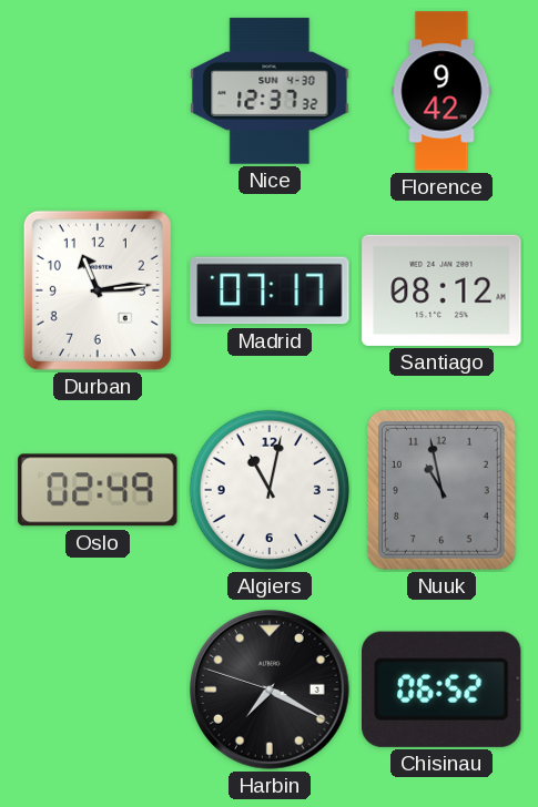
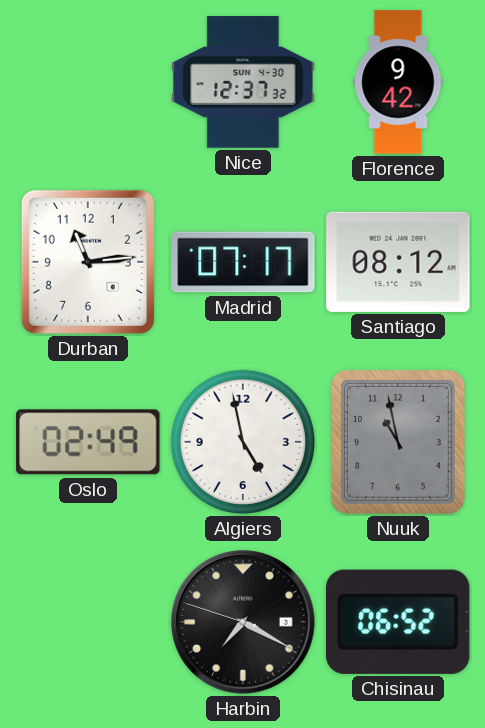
Algiers: 11:02 -> 4:58
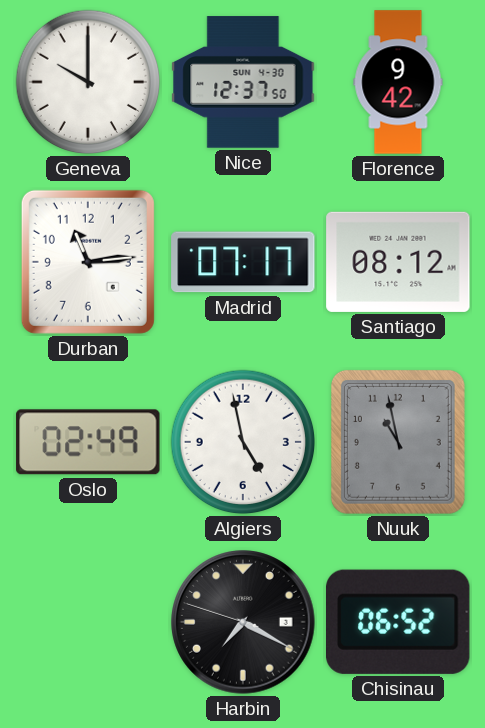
Geneva: none -> 10:00
Nice: 12:37:32 -> 12:37:50
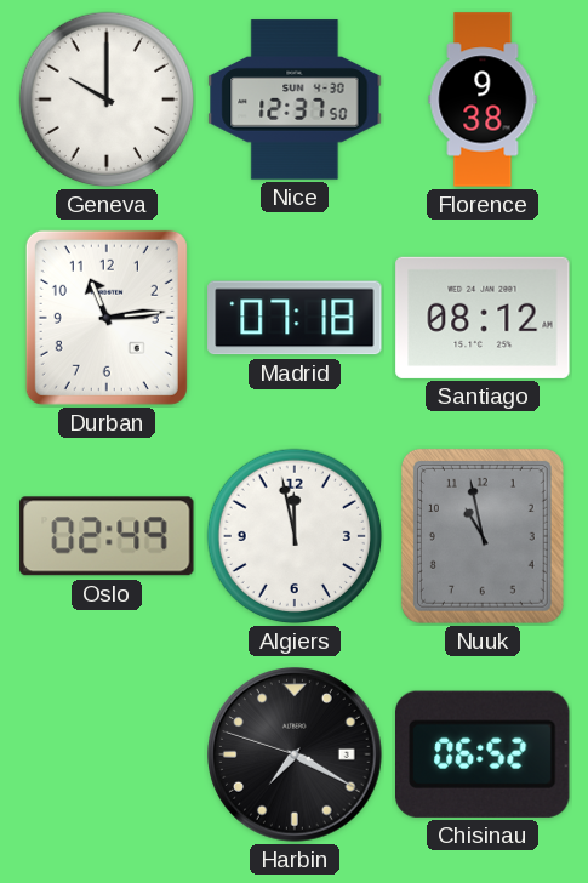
Florence: 9:42 -> 9:38
Madrid: 07:17 -> 07:18
Algiers: 4:58 -> 11:58
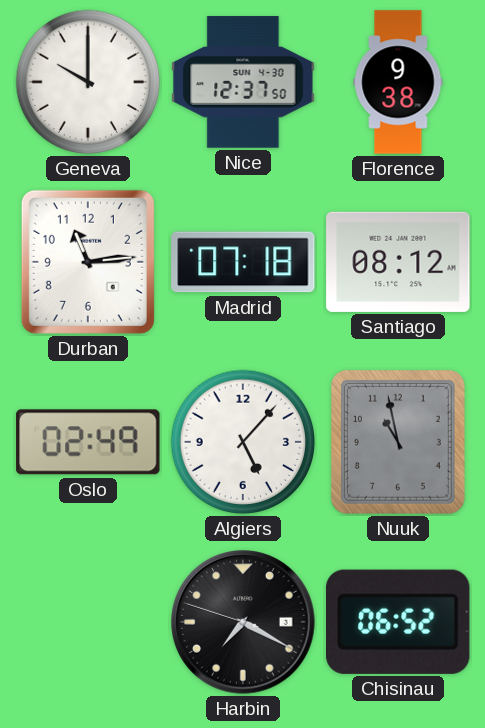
Algiers: 11:58 -> 5:07
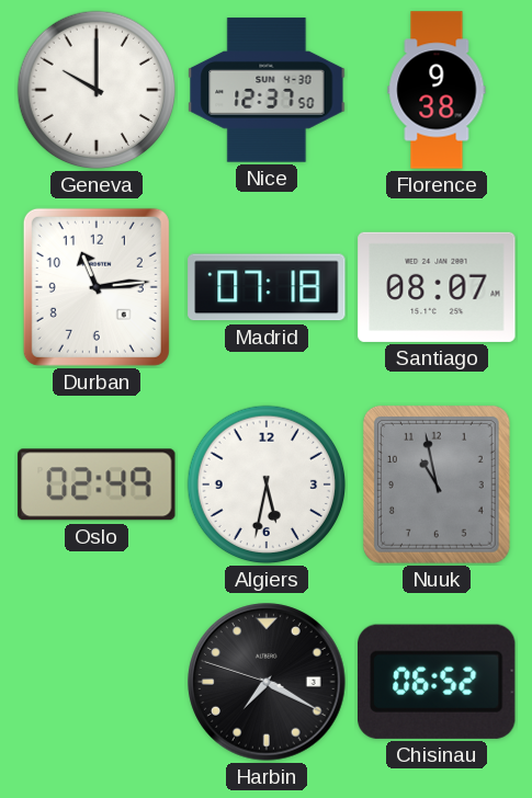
Santiago: 08:12 -> 08:07
Algiers: 5:07 -> 5:32
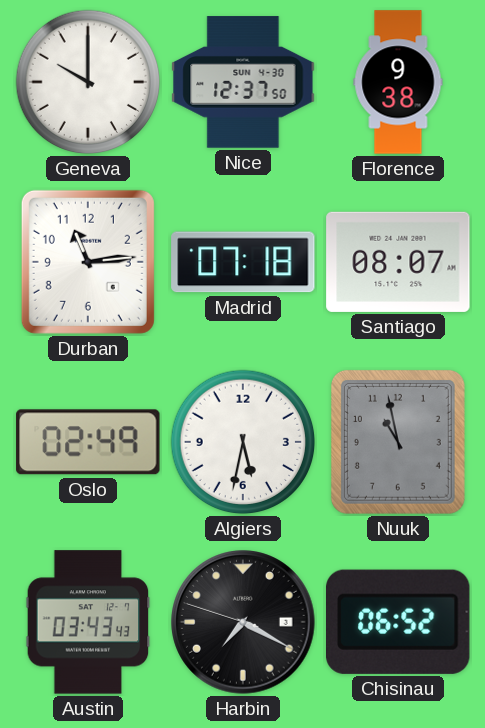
Austin: none -> 03:43
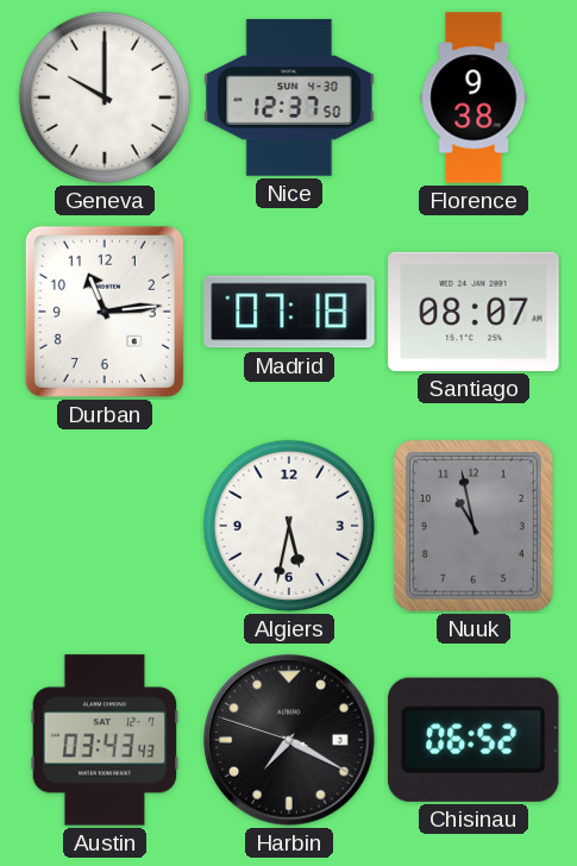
Oslo: 02:49 -> none
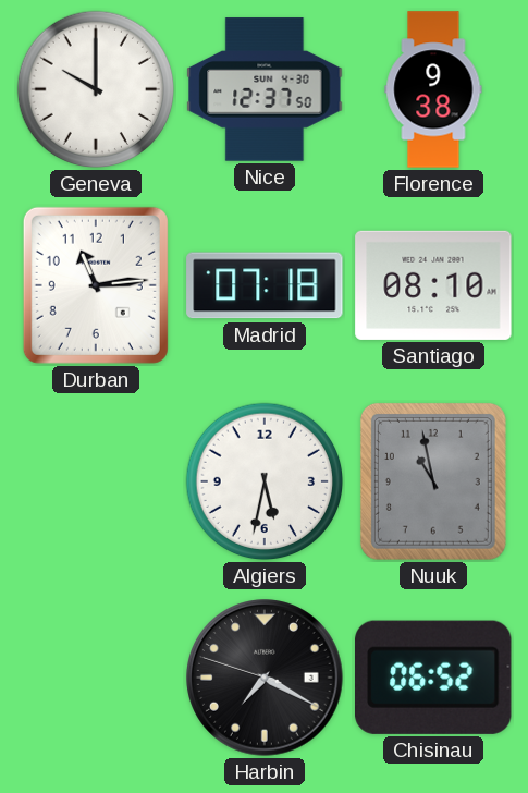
Santiago: 08:07 -> 08:10
Austin: 03:43 -> none
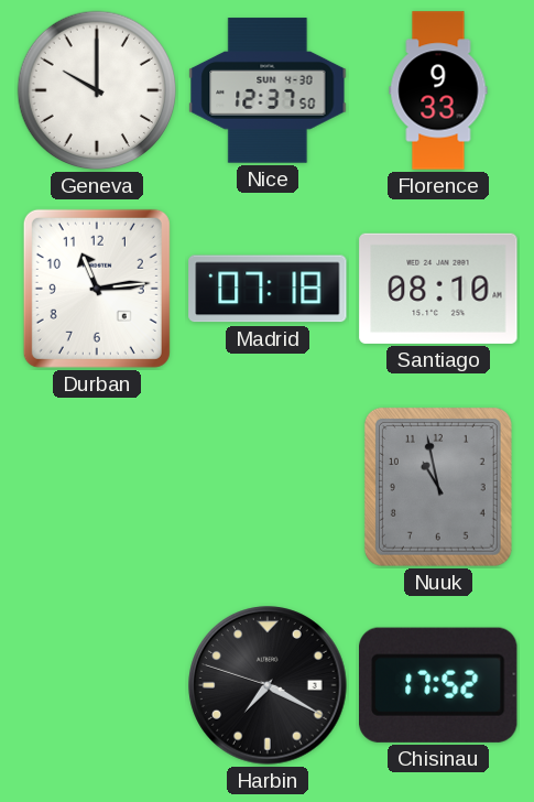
Florence: 9:38 -> 9:33
Algiers: 5:32 -> none
Chisinau: 06:52 -> 17:52
